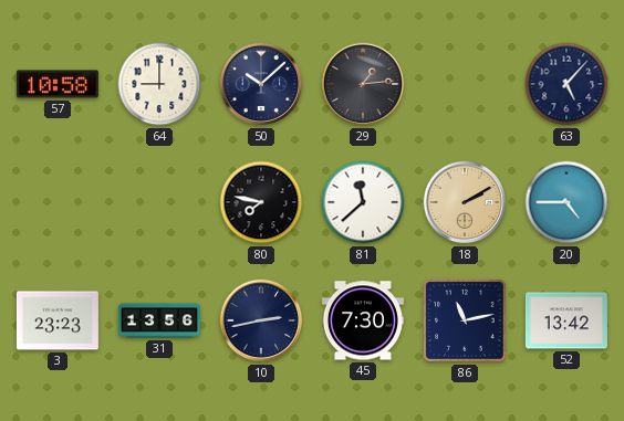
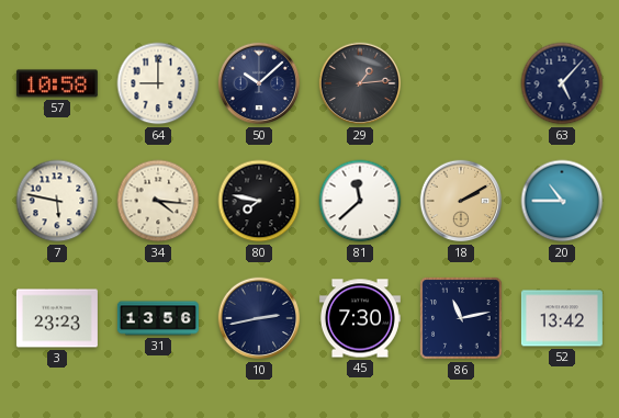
7: none -> 5:47
34: none -> 4:16
20: 4:45 -> 10:45
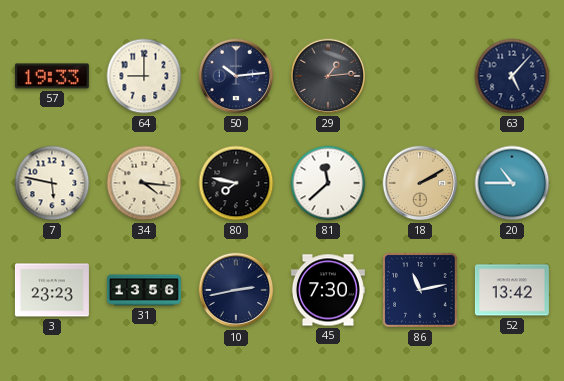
57: 10:58 -> 19:33
50: 10:08 -> 10:14
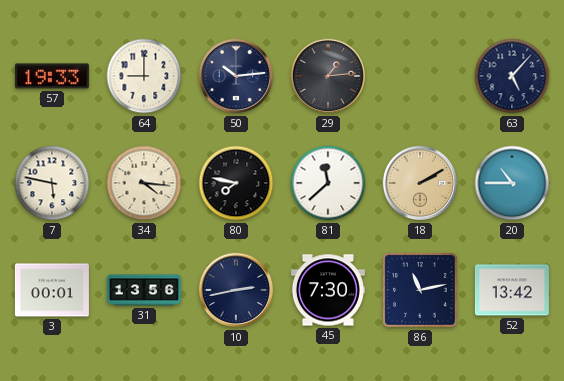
3: 23:23 -> 00:01
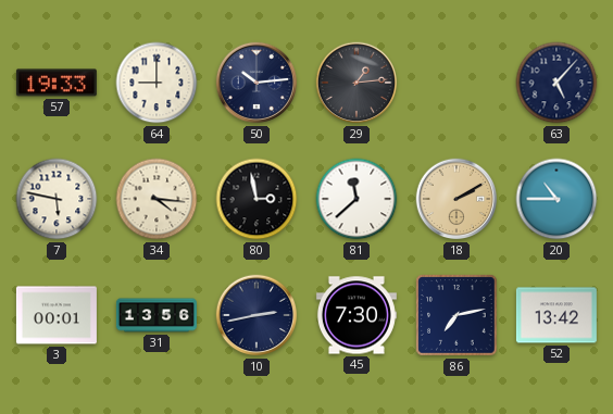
80: 7:47 -> 2:58
86: 11:13 -> 7:13
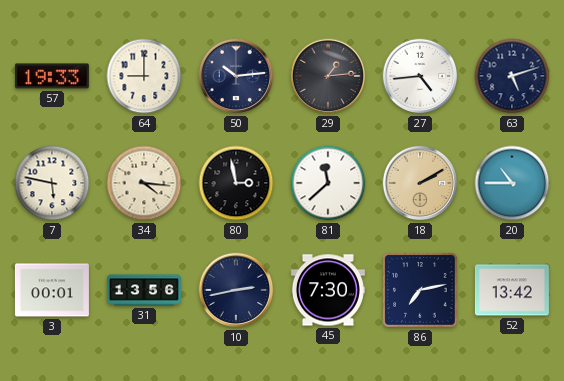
27: none -> 4:44
63: 5:07 -> 5:12
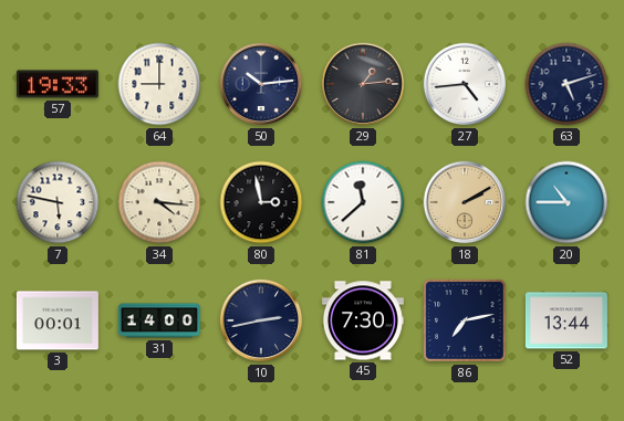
31: 13:56 -> 14:00
52: 13:42 -> 13:44
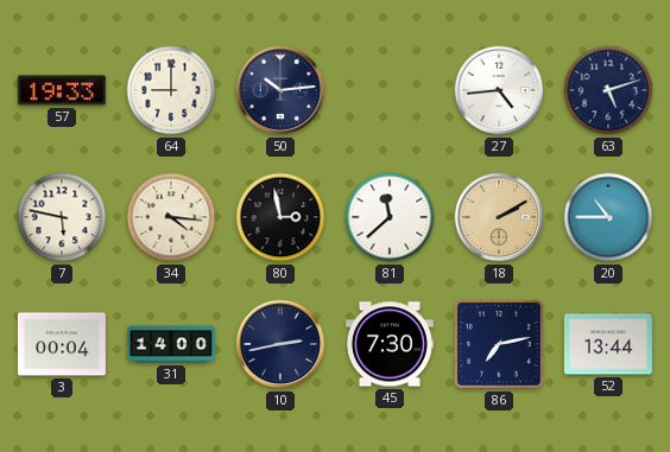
29: 1:14 -> none
3: 00:01 -> 00:04
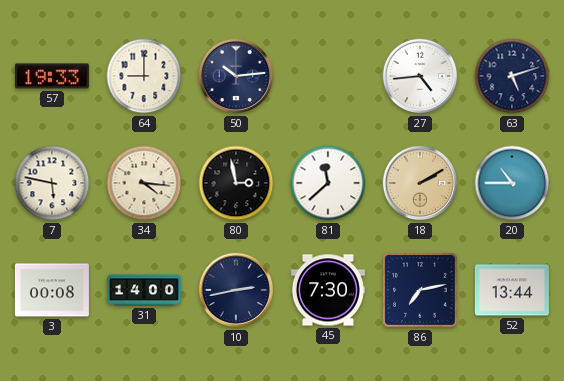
3: 00:04 -> 00:08
